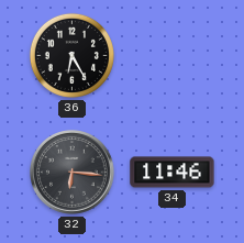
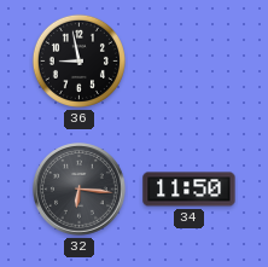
36: 6:25 -> 8:58
34: 11:46 -> 11:50
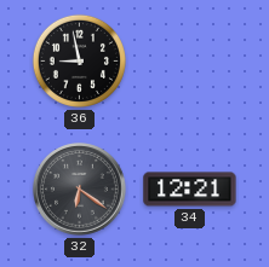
32: 6:16 -> 6:21
34: 11:50 -> 12:21
